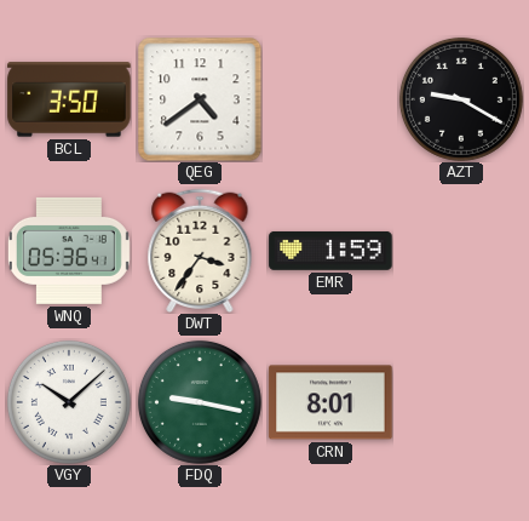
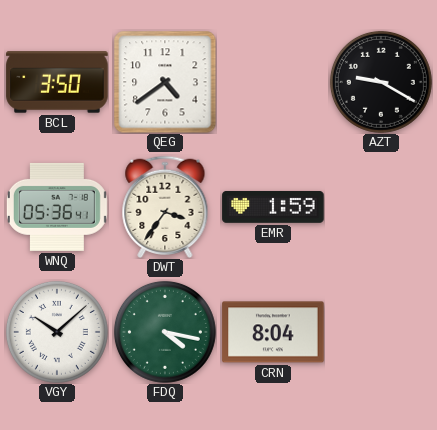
FDQ: 9:17 -> 4:17
CRN: 8:01 -> 8:04
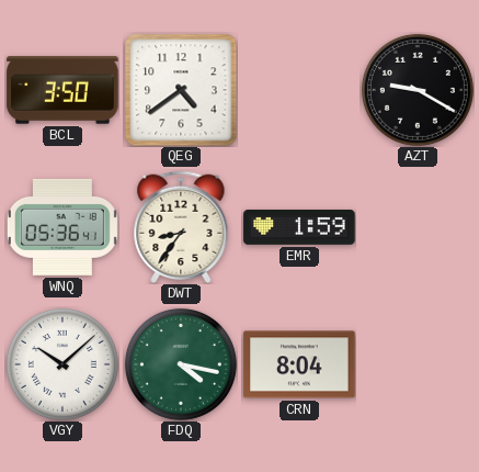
DWT: 3:36 -> 8:36
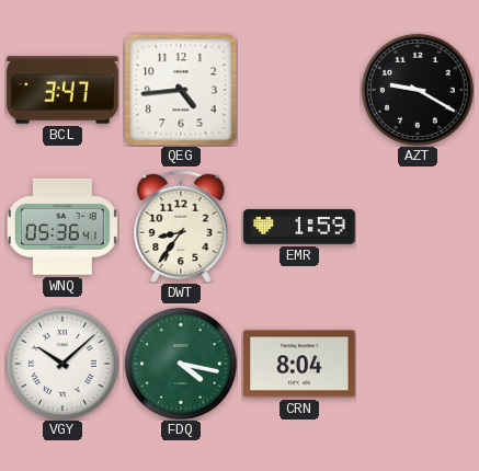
BCL: 3:50 -> 3:47
QEG: 4:39 -> 4:44
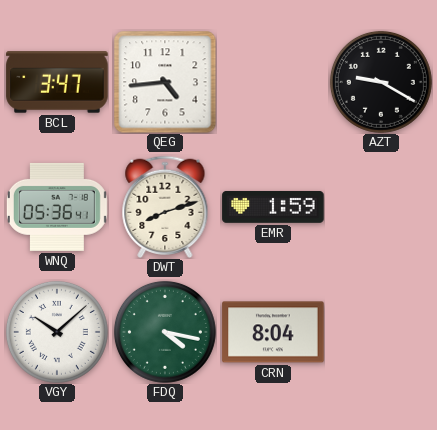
DWT: 8:36 -> 8:12
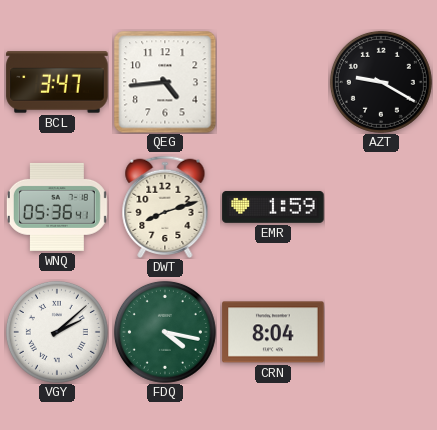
VGY: 10:08 -> 2:08
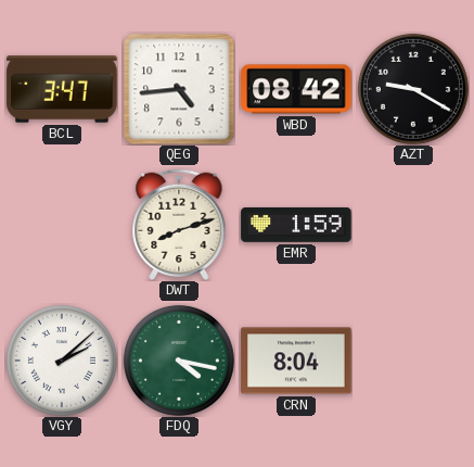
WBD: none -> 08:42
WNQ: 05:36 -> none
